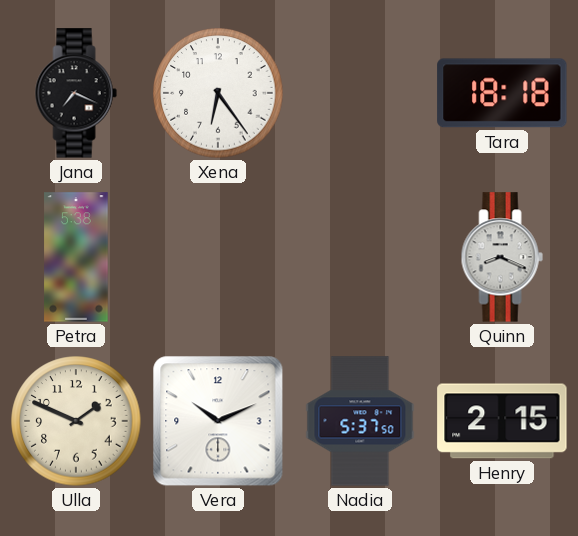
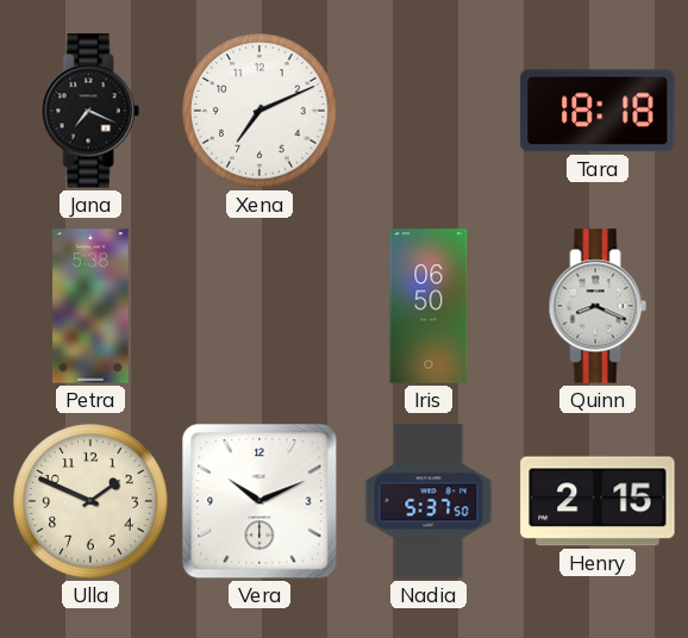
Xena: 6:24 -> 7:11
Iris: none -> 06:50
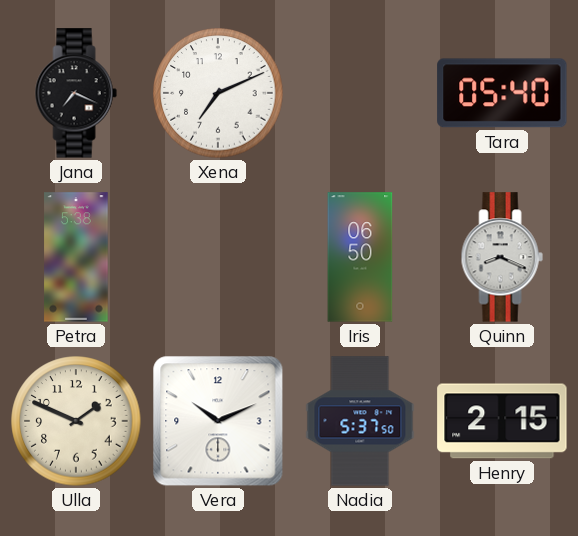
Tara: 18:18 -> 05:40
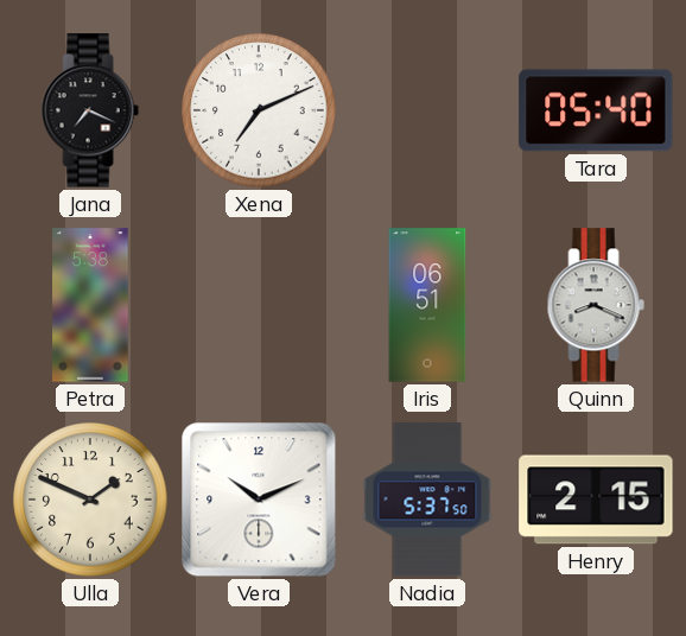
Iris: 06:50 -> 06:51
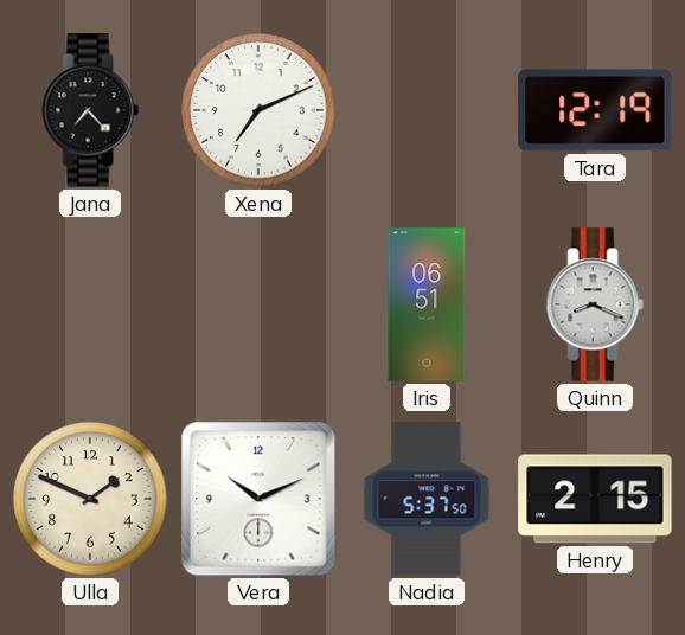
Jana: 7:19 -> 7:23
Tara: 05:40 -> 12:19
Petra: 5:38 -> none
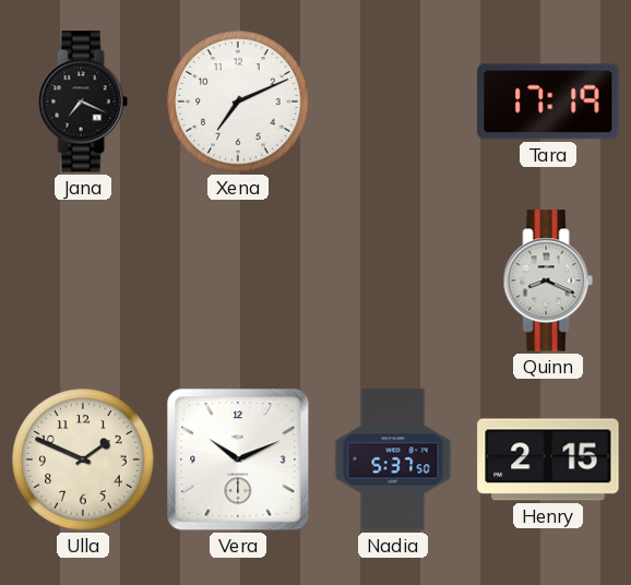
Jana: 7:23 -> 7:19
Tara: 12:19 -> 17:19
Iris: 06:51 -> none
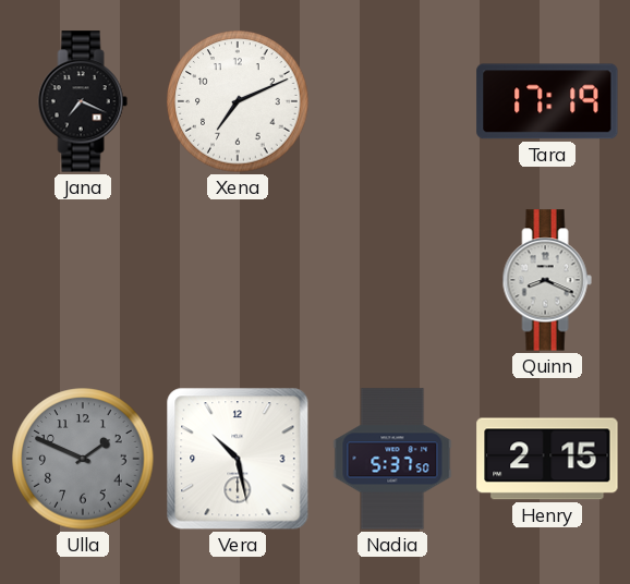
Ulla dial: cream -> grey
Vera: 10:11 -> 10:28
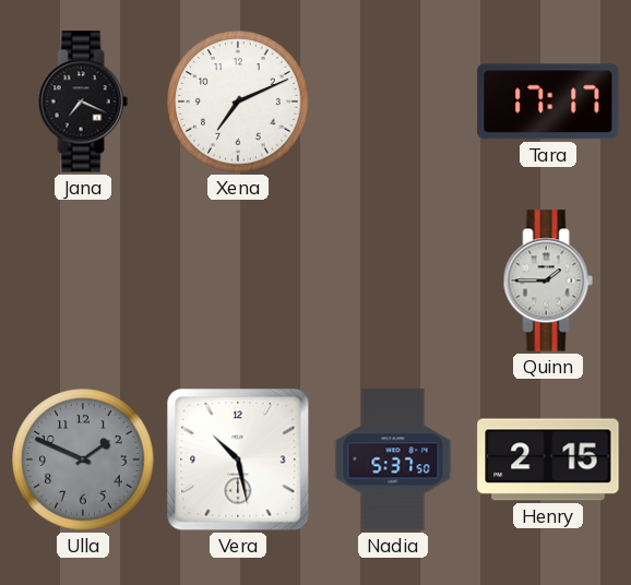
Tara: 17:19 -> 17:17
Quinn: 8:19 -> 1:45
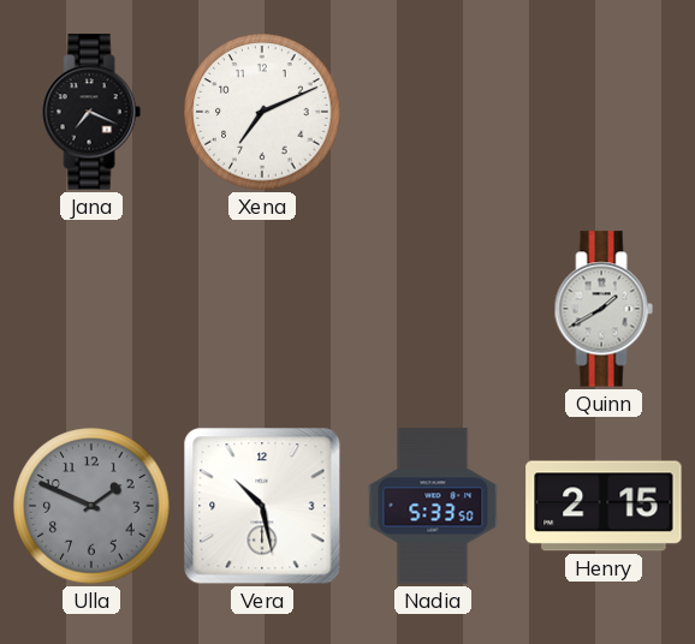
Tara: 17:17 -> none
Quinn: 1:45 -> 1:40
Nadia: 5:37 -> 5:33
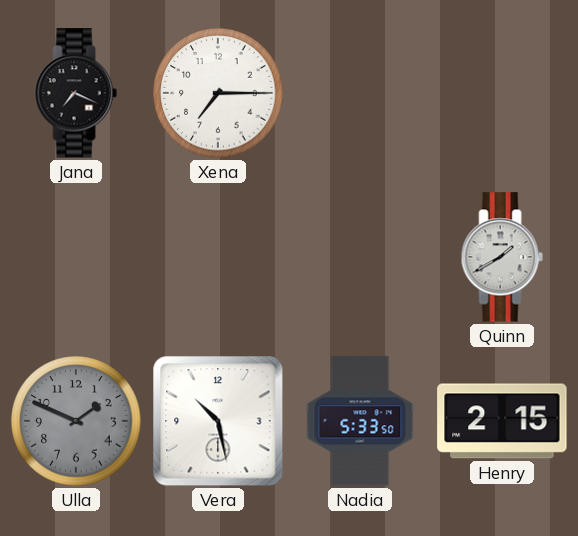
Xena: 7:11 -> 7:15
